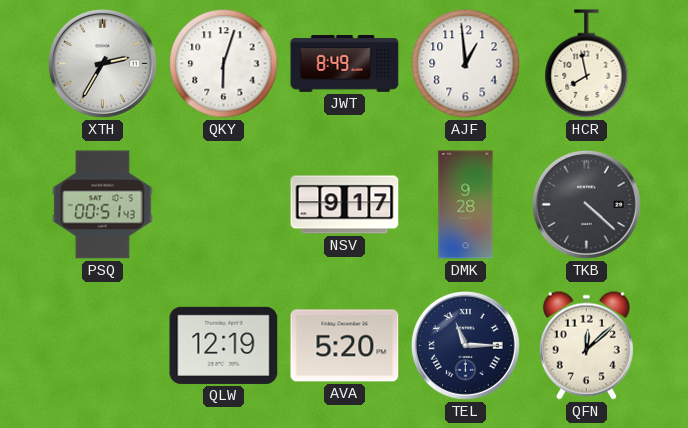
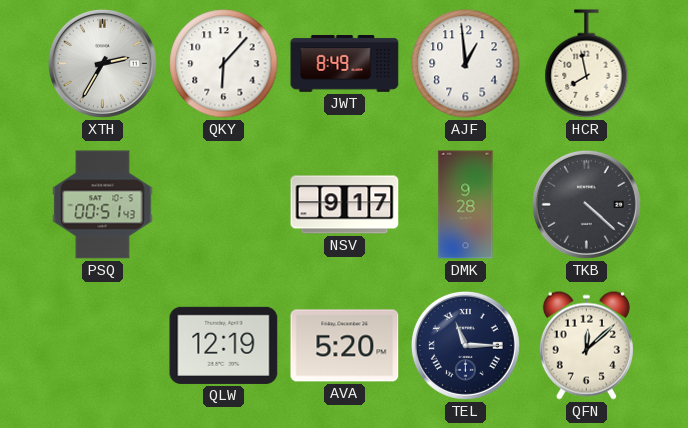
QKY: 6:03 -> 6:07
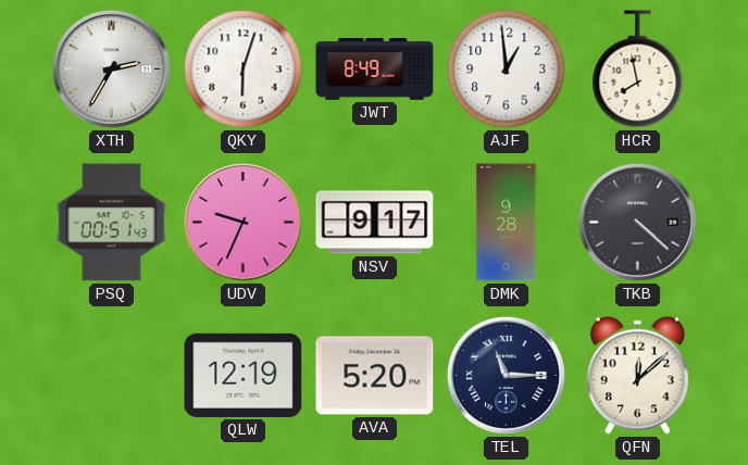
QKY: 6:07 -> 6:03
UDV: none -> 9:34
